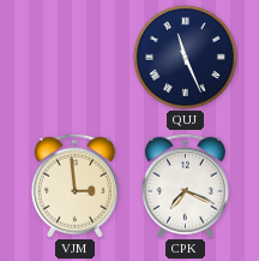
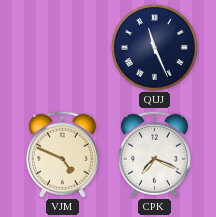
VJM: 2:59 -> 4:49
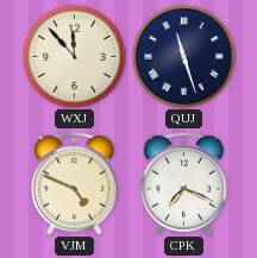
WXJ: none -> 11:53
QUJ: 11:26 -> 11:27
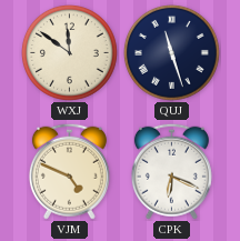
WXJ: 11:53 -> 11:51
CPK: 7:19 -> 6:19
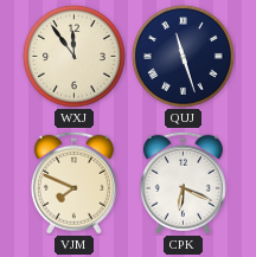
WXJ: 11:51 -> 11:54
VJM: 4:49 -> 7:49
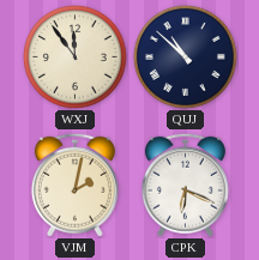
QUJ: 11:27 -> 10:52
VJM: 7:49 -> 2:02
